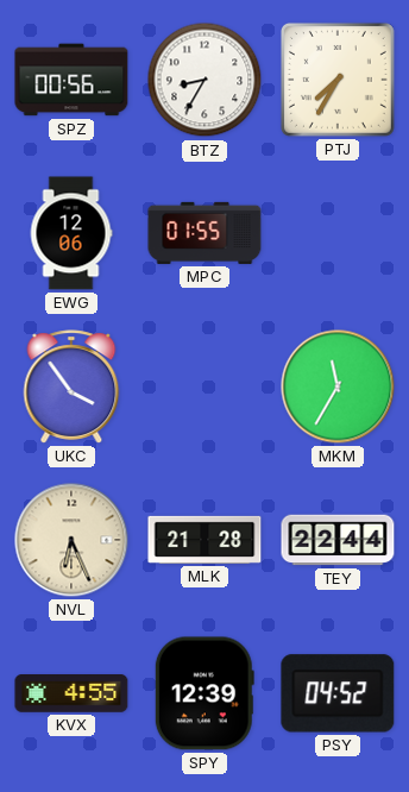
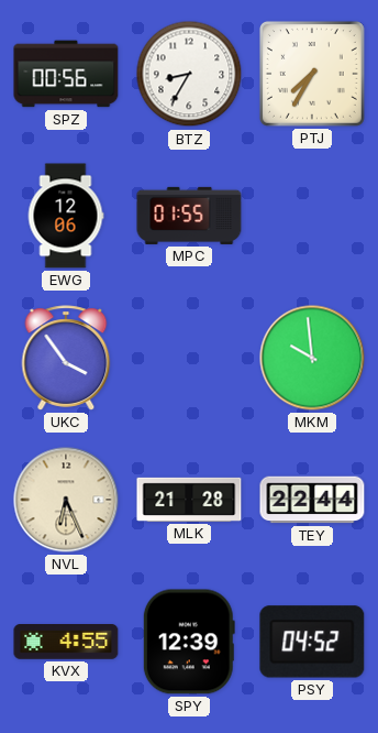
MKM: 11:35 -> 9:59
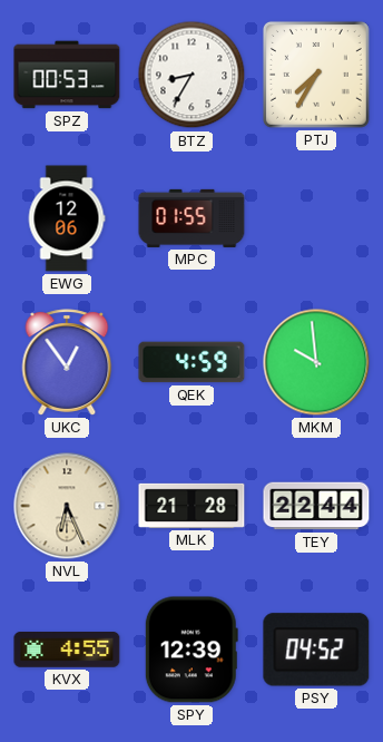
SPZ: 00:56 -> 00:53
UKC: 3:54 -> 12:54
QEK: none -> 4:59
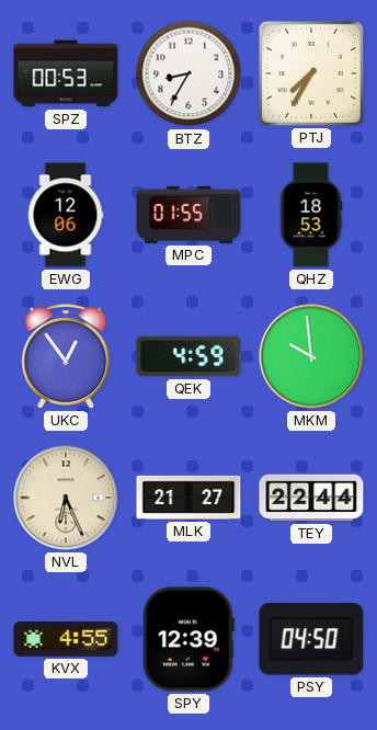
QHZ: none -> 18:53
MLK: 21:28 -> 21:27
PSY: 04:52 -> 04:50
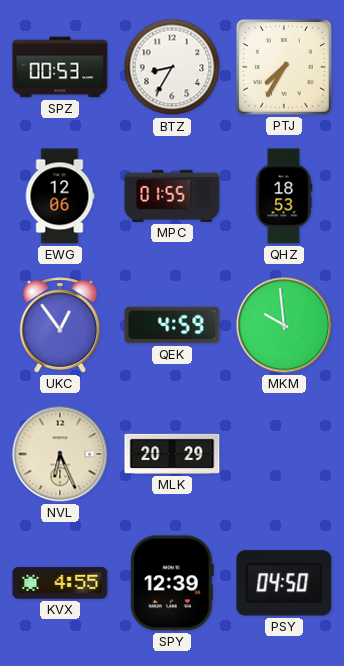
MLK: 21:27 -> 20:29
TEY: 22:44 -> none
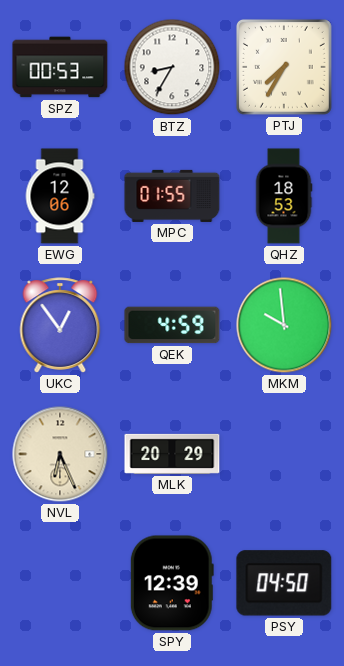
KVX: 4:55 -> none
